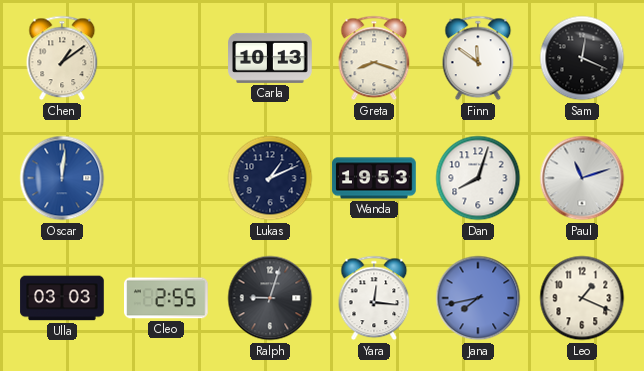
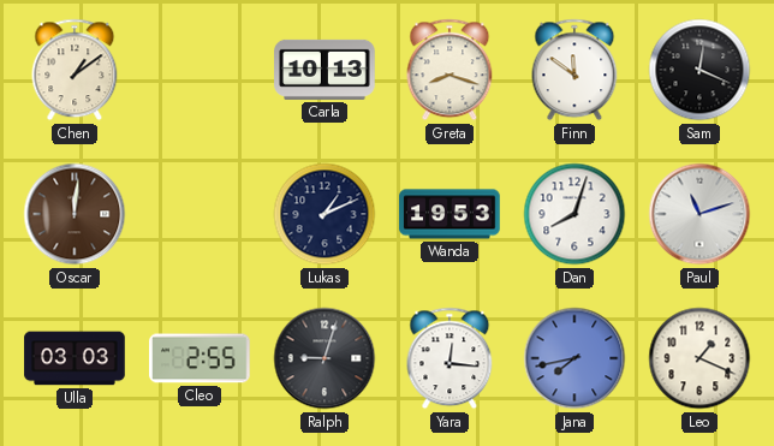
Oscar dial: blue -> brown
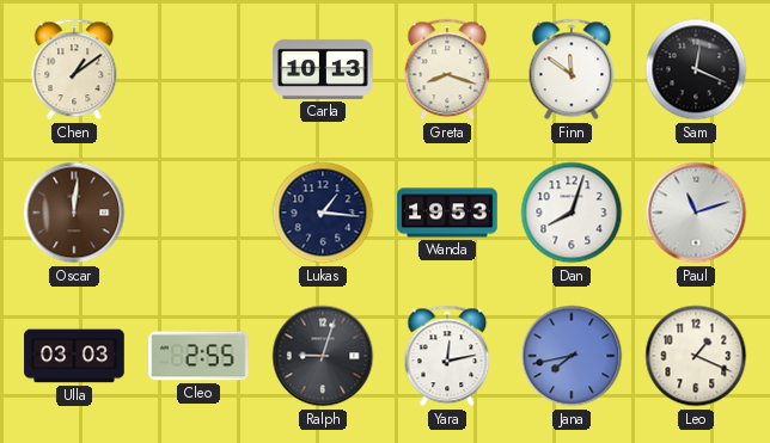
Lukas: 1:11 -> 1:16
Yara: 12:16 -> 12:13
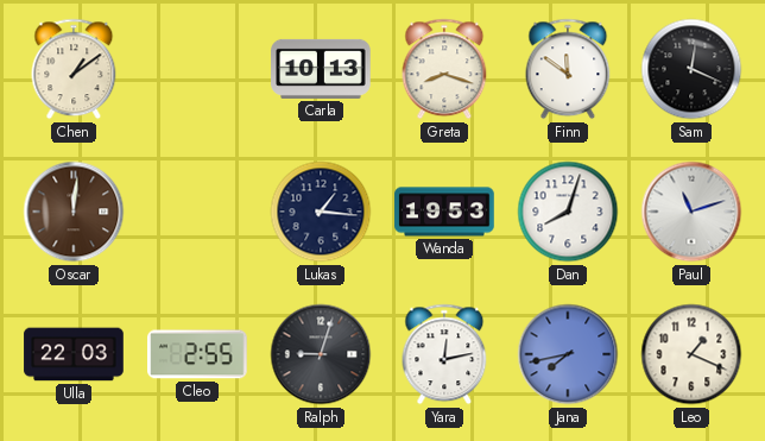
Ulla: 03:03 -> 22:03
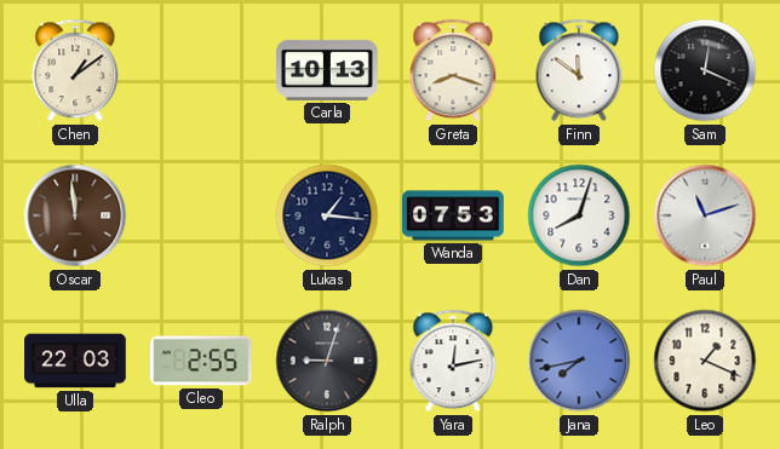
Oscar: 12:01 -> 11:59
Wanda: 19:53 -> 07:53
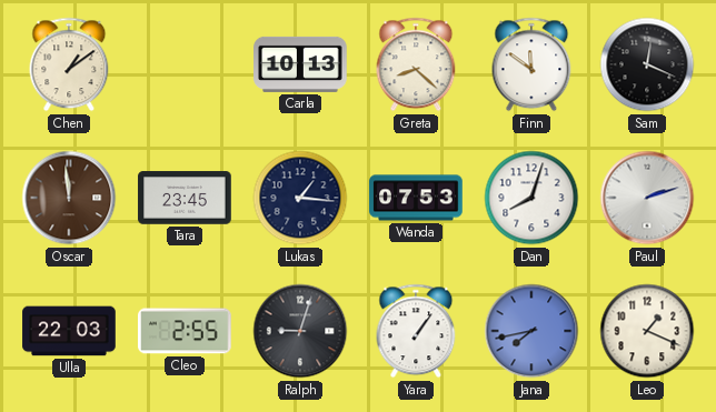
Greta: 8:18 -> 8:22
Tara: none -> 23:45
Paul: 11:12 -> 2:12
Yara: 12:13 -> 1:06
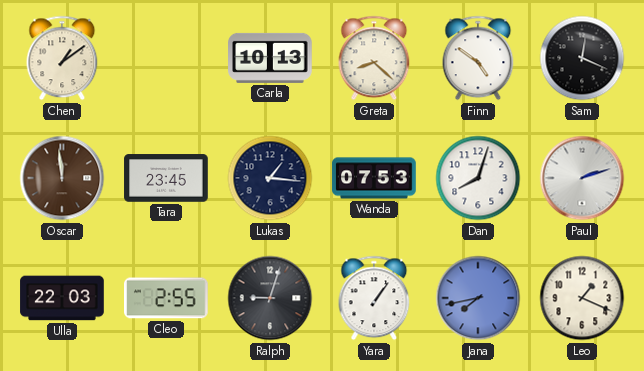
Finn: 11:51 -> 4:51
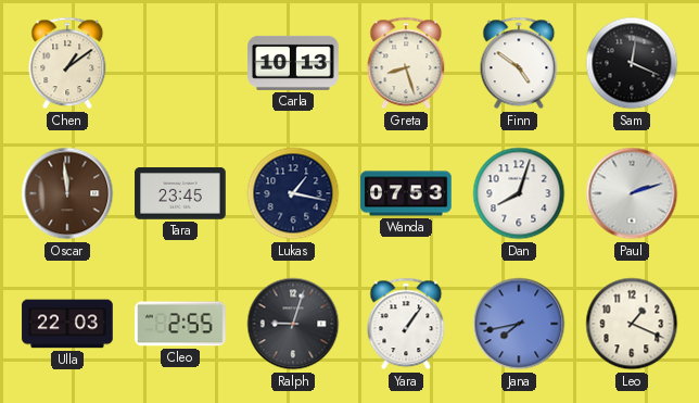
Greta: 8:22 -> 8:27
Lukas: 1:16 -> 1:17
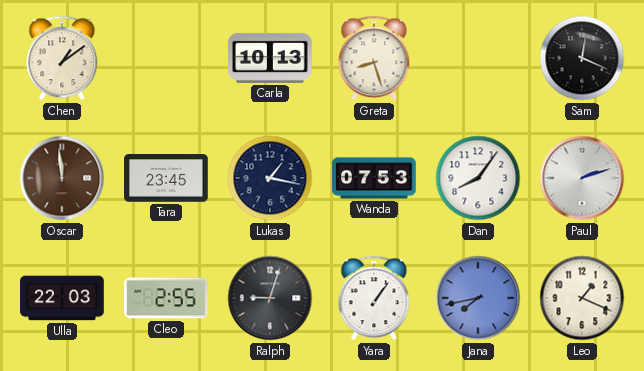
Finn: 4:51 -> none
Dan: 8:03 -> 8:06
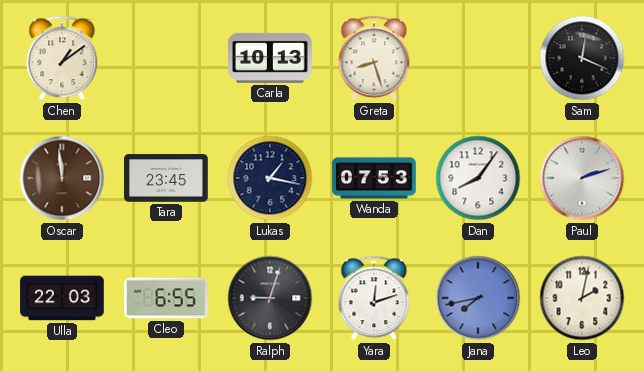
Cleo: 2:55 -> 6:55
Yara: 1:06 -> 12:12
Leo: 1:19 -> 2:02
